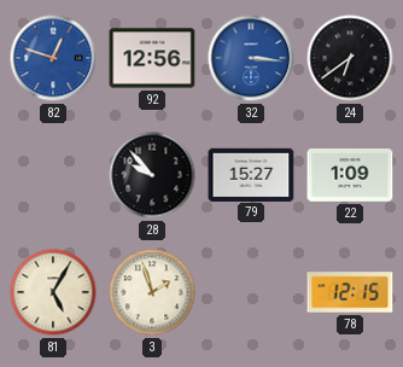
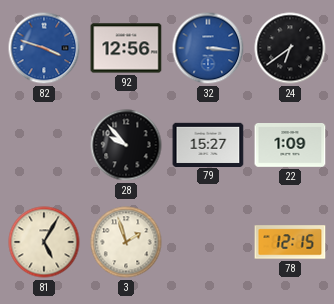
82: 12:48 -> 3:48
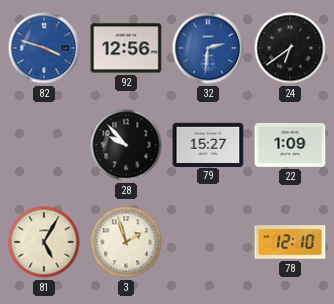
32: 3:16 -> 2:31
78: 12:15 -> 12:10
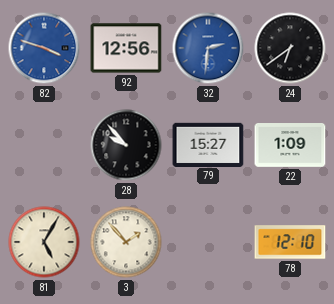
3: 1:57 -> 1:53
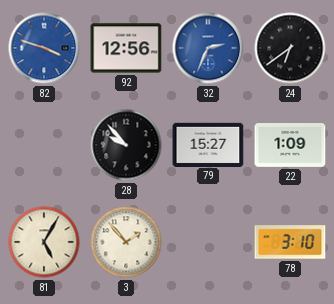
32: 2:31 -> 2:34
78: 12:10 -> 3:10
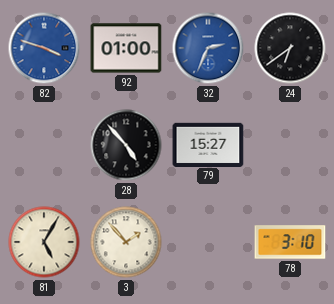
92: 12:56 -> 01:00
28: 9:53 -> 4:53
22: 1:09 -> none
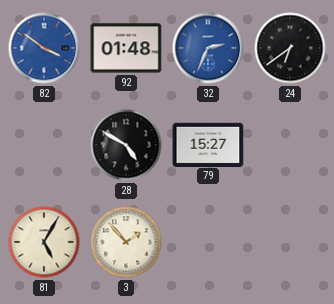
82: 3:48 -> 3:51
92: 01:00 -> 01:48
28: 4:53 -> 4:50
78: 3:10 -> none
